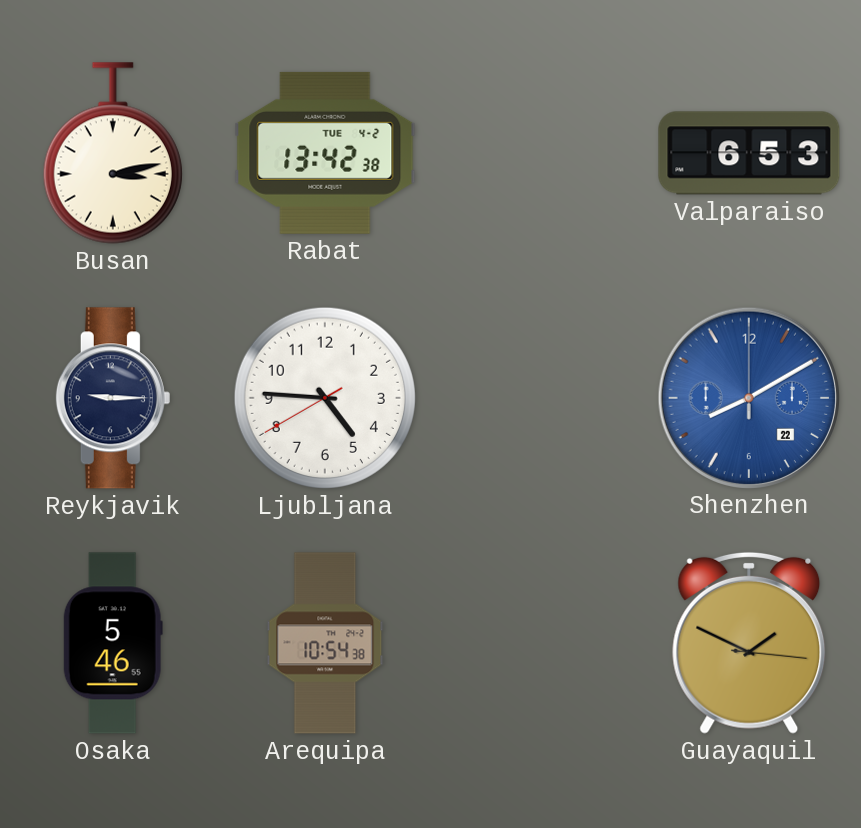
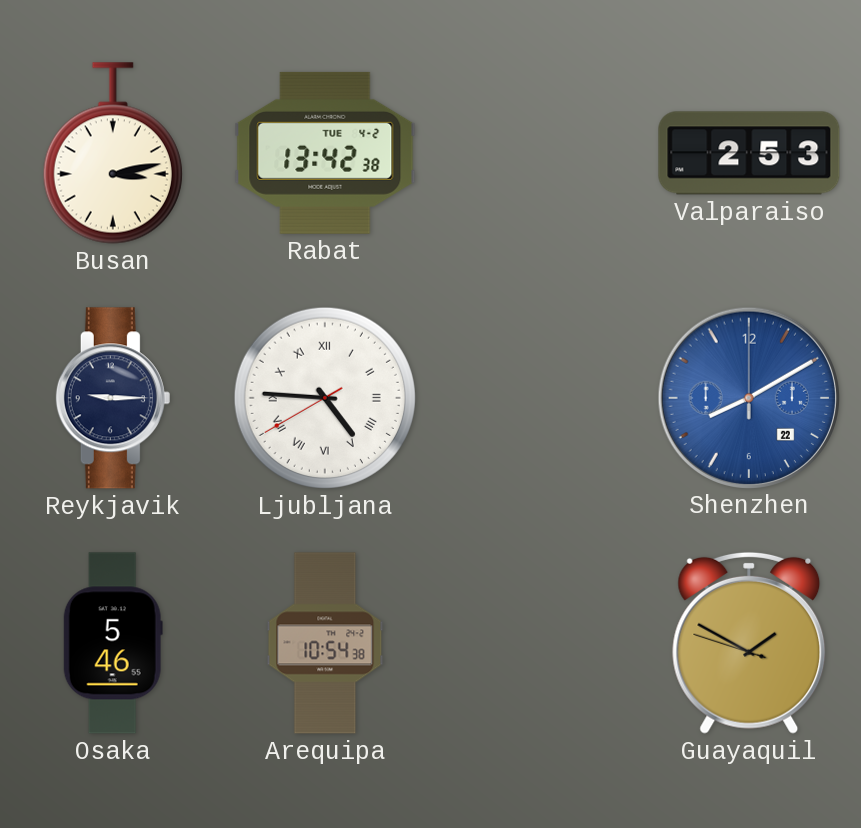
Valparaiso: 6:53 -> 2:53
Ljubljana numerals: Arabic -> Roman
Guayaquil: 1:49:16 -> 1:49:48
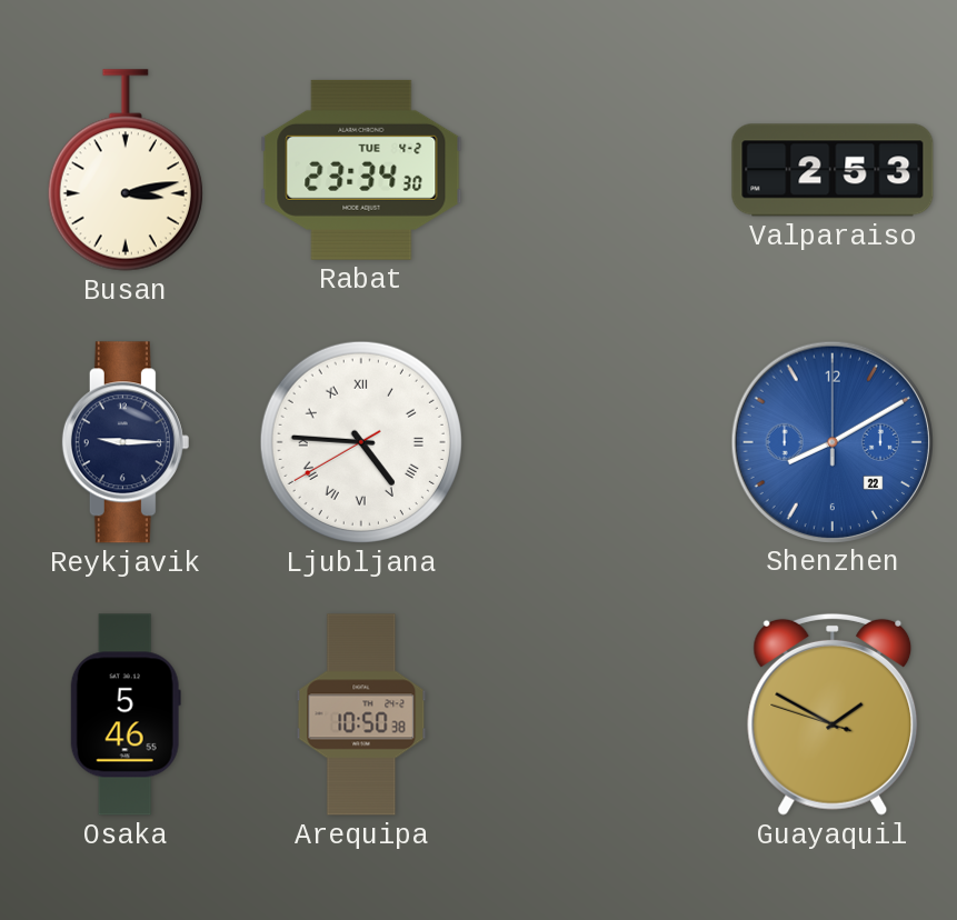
Rabat: 13:42 -> 23:34
Arequipa: 10:54 -> 10:50
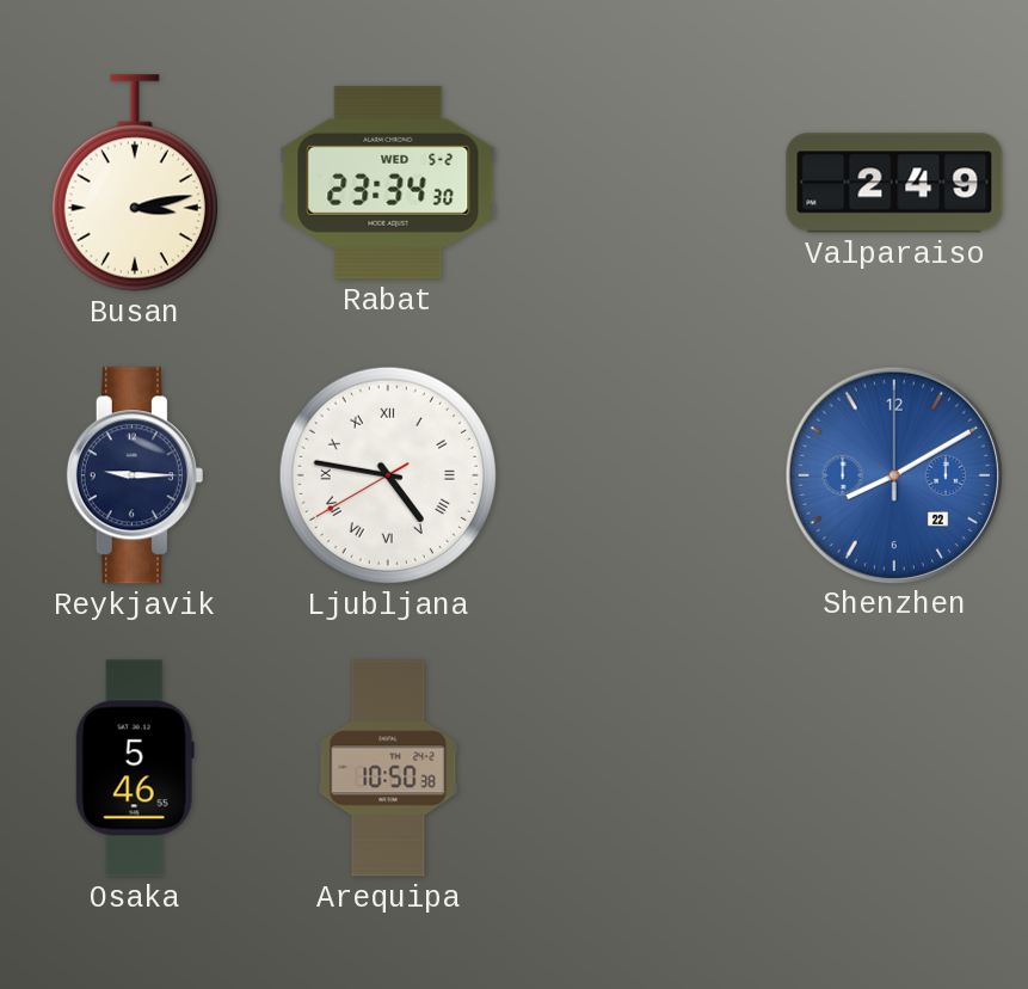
Rabat date: TUE 4-2 -> WED 5-2
Valparaiso: 2:53 -> 2:49
Ljubljana: 4:45 -> 4:46
Guayaquil: 1:49 -> none
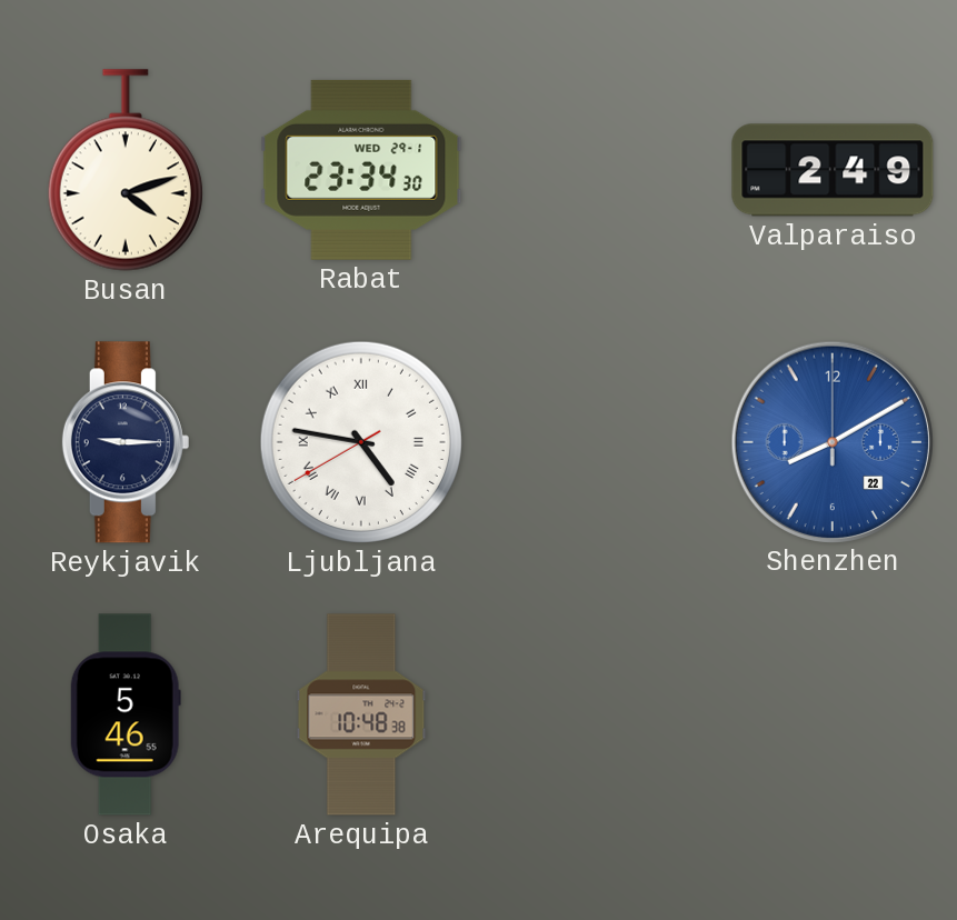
Busan: 3:13 -> 4:12
Rabat date: WED 5-2 -> WED 29-1
Arequipa: 10:50 -> 10:48
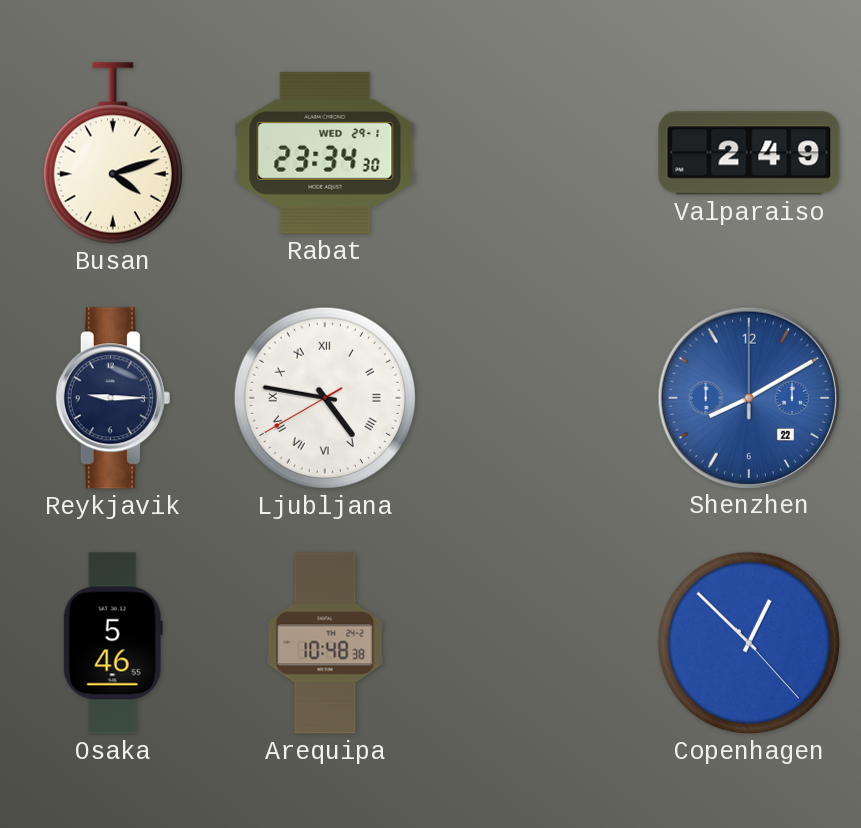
Copenhagen: none -> 12:52
